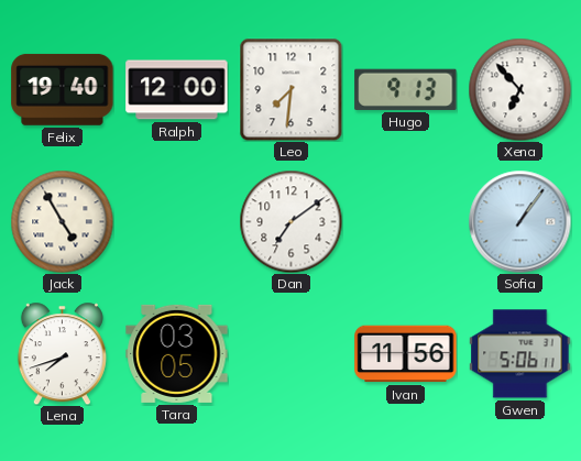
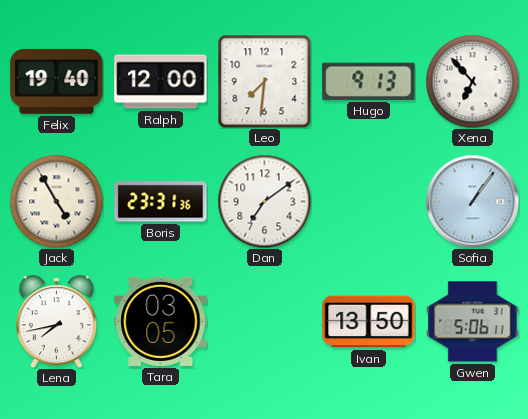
Boris: none -> 23:31
Lena: 7:42 -> 7:43
Ivan: 11:56 -> 13:50
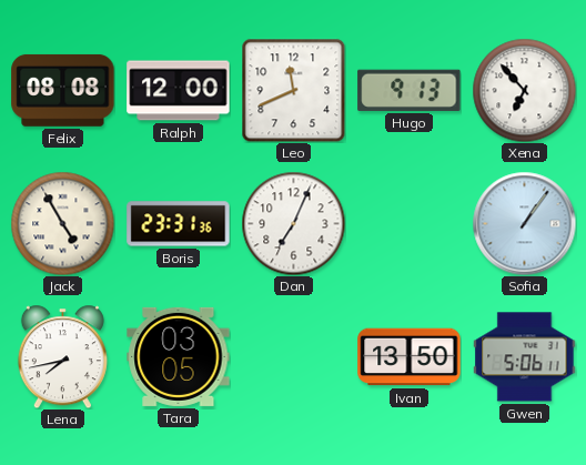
Felix: 19:40 -> 08:08
Leo: 7:31 -> 11:41
Dan: 7:09 -> 7:04
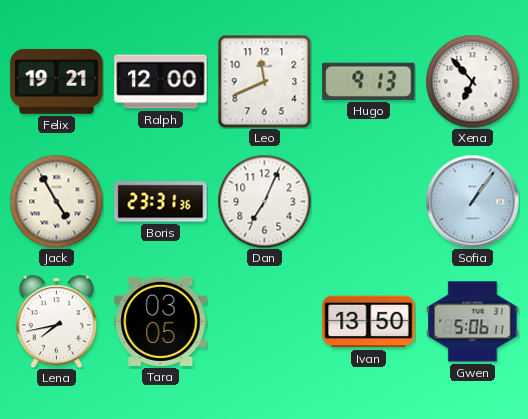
Felix: 08:08 -> 19:21
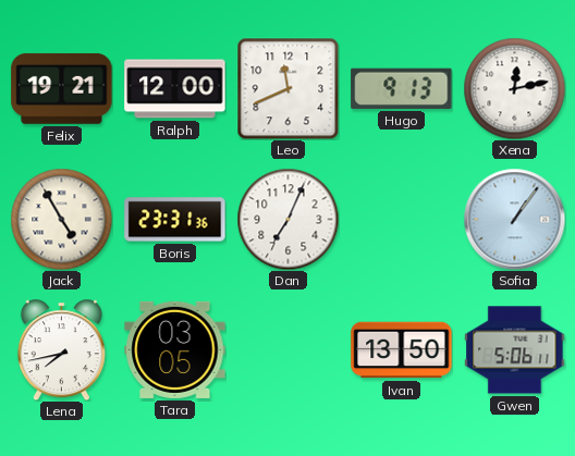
Xena: 6:53 -> 12:13
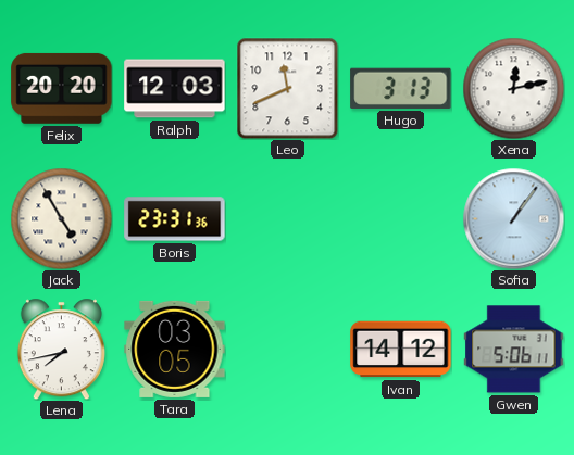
Felix: 19:21 -> 20:20
Ralph: 12:00 -> 12:03
Hugo: 9:13 -> 3:13
Dan: 7:04 -> none
Ivan: 13:50 -> 14:12
